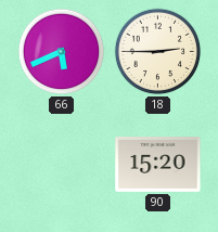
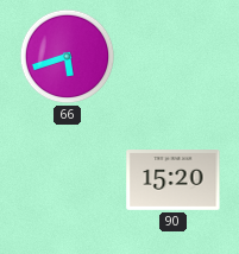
66: 5:41 -> 5:42
18: 2:45 -> none
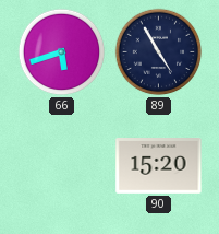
89: none -> 4:55
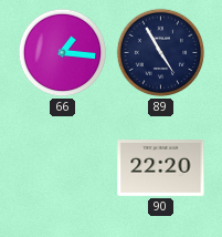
66: 5:42 -> 1:16
90: 15:20 -> 22:20
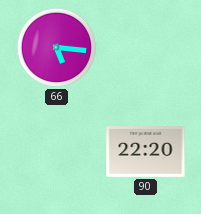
66: 1:16 -> 5:16
89: 4:55 -> none
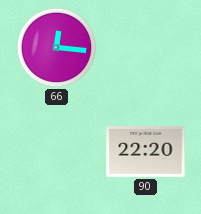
66: 5:16 -> 12:16
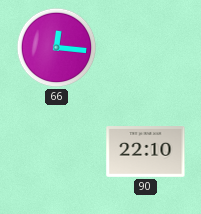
90: 22:20 -> 22:10
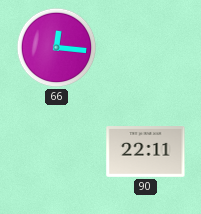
90: 22:10 -> 22:11
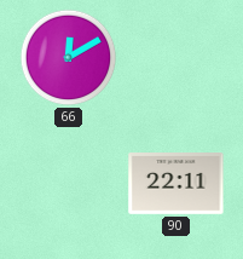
66: 12:16 -> 12:10
